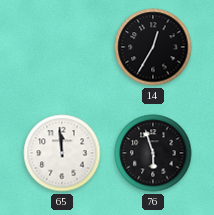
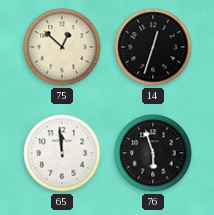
75: none -> 12:52
14: 12:35 -> 12:33
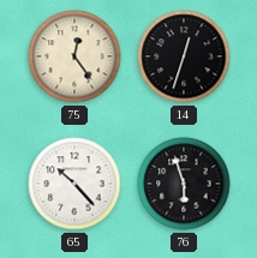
75: 12:52 -> 12:24
65: 11:59 -> 10:23
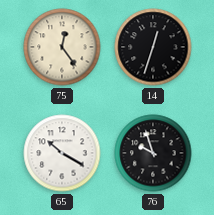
65: 10:23 -> 10:20
76: 5:57 -> 9:57
